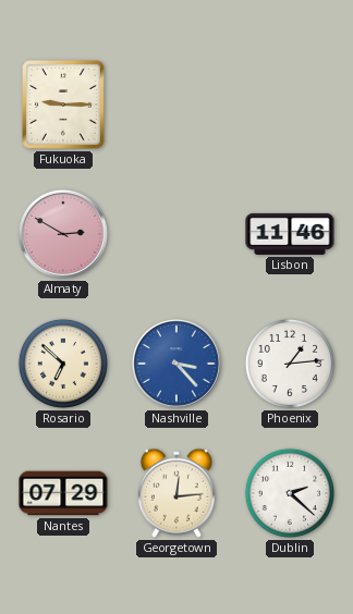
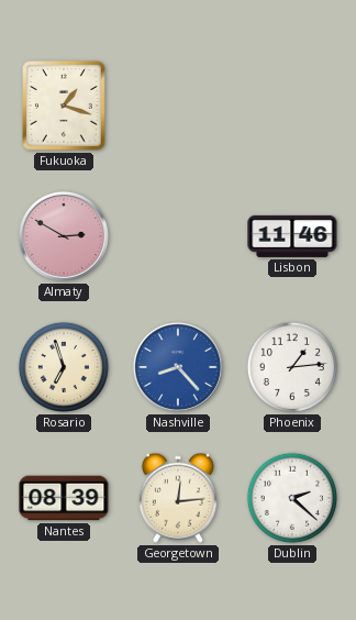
Fukuoka: 9:15 -> 1:18
Rosario: 6:52 -> 6:57
Nashville: 3:23 -> 8:23
Nantes: 07:29 -> 08:39
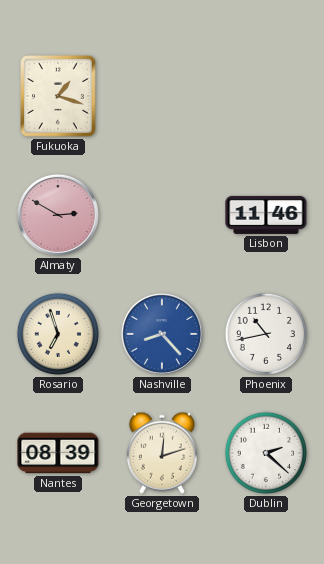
Phoenix: 1:14 -> 10:43
Georgetown: 12:14 -> 12:12
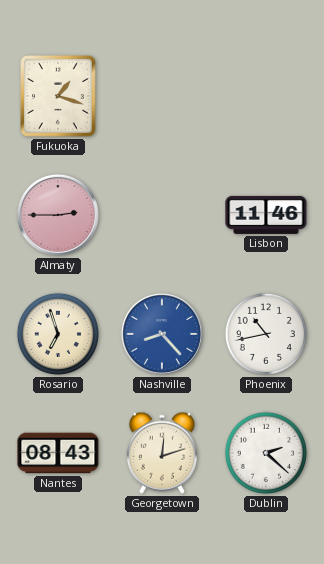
Almaty: 2:50 -> 2:45
Nantes: 08:39 -> 08:43
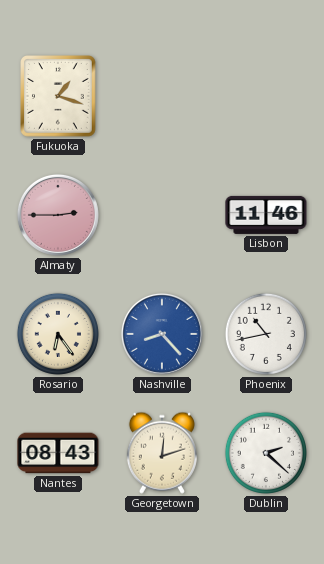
Rosario: 6:57 -> 6:24
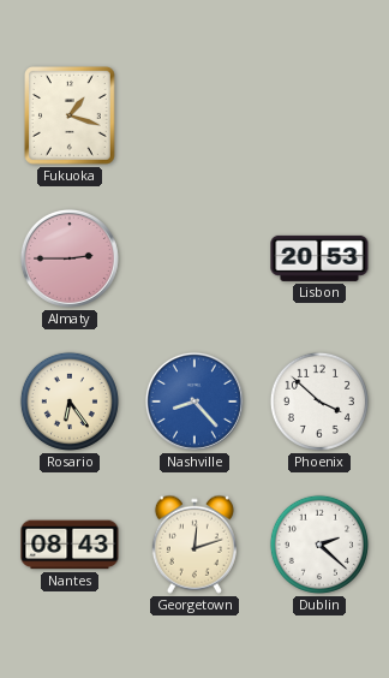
Lisbon: 11:46 -> 20:53
Phoenix: 10:43 -> 3:52
